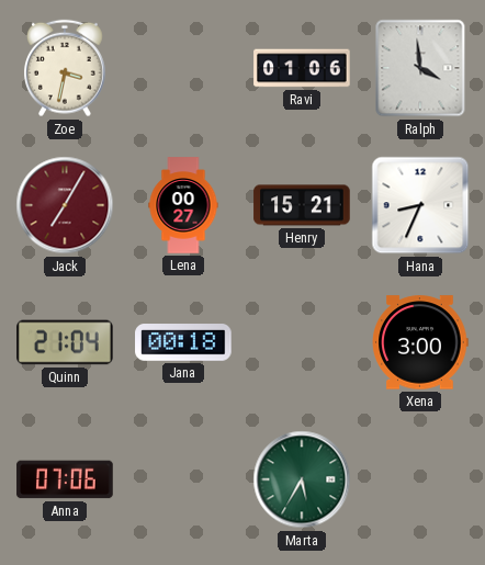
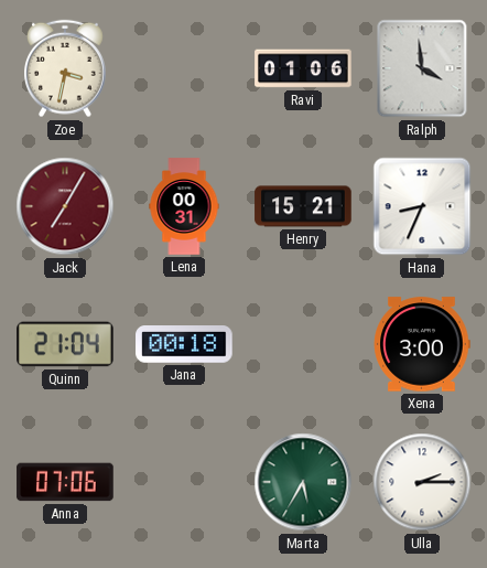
Lena: 00:27 -> 00:31
Ulla: none -> 2:15
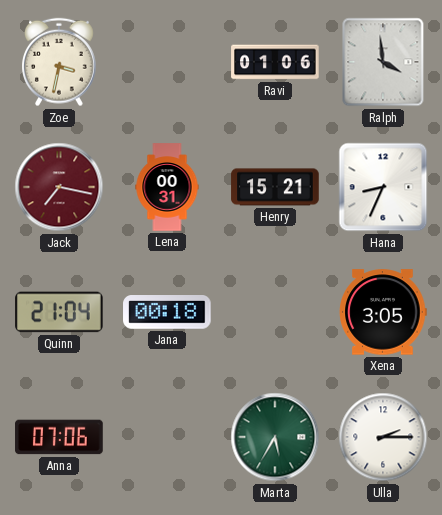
Jack: 7:05 -> 7:17
Xena: 3:00 -> 3:05
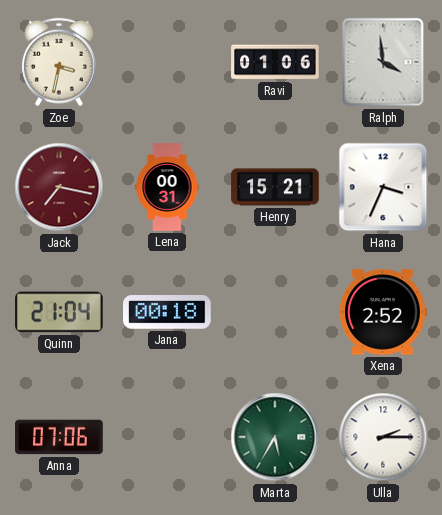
Hana: 8:34 -> 3:34
Xena: 3:05 -> 2:52
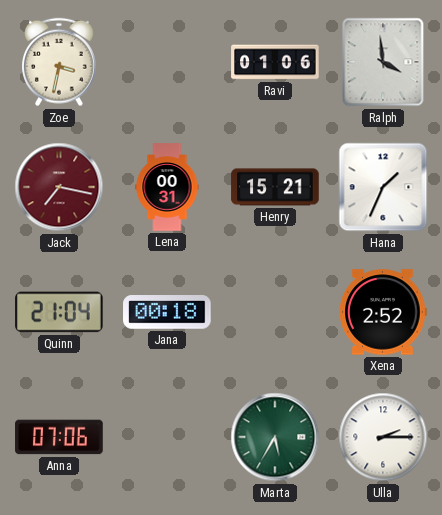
Hana: 3:34 -> 1:34
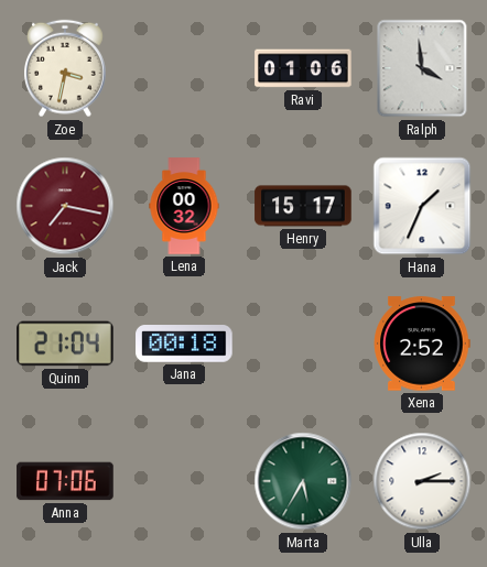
Lena: 00:31 -> 00:32
Henry: 15:21 -> 15:17
